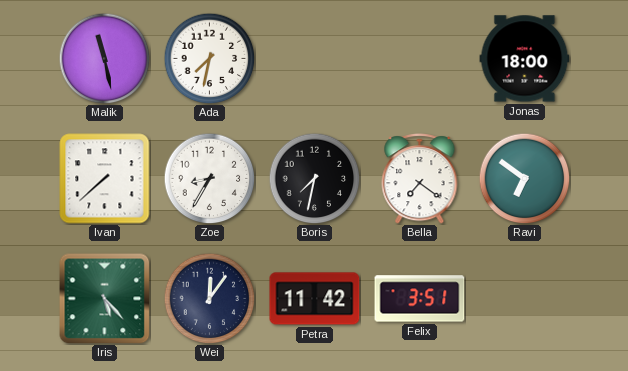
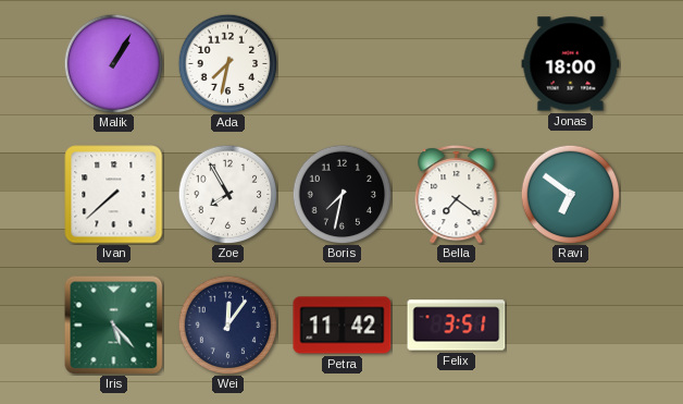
Malik: 11:28 -> 1:05
Zoe: 8:35 -> 7:55
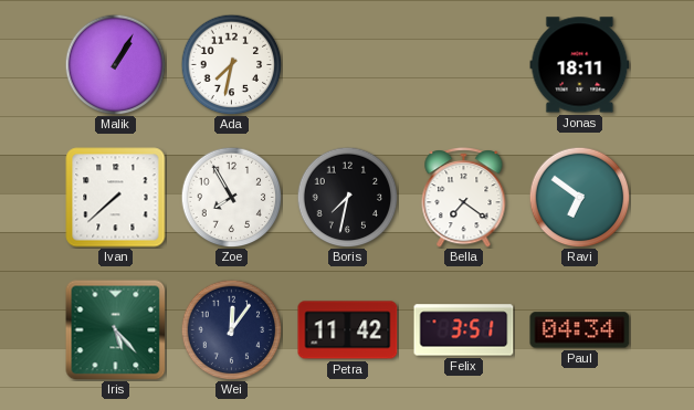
Jonas: 18:00 -> 18:11
Paul: none -> 04:34
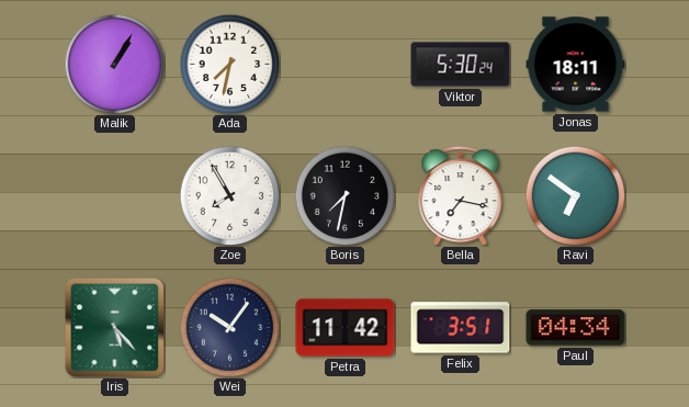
Viktor: none -> 5:30
Ivan: 7:38 -> none
Bella: 7:21 -> 7:17
Wei: 12:06 -> 10:06
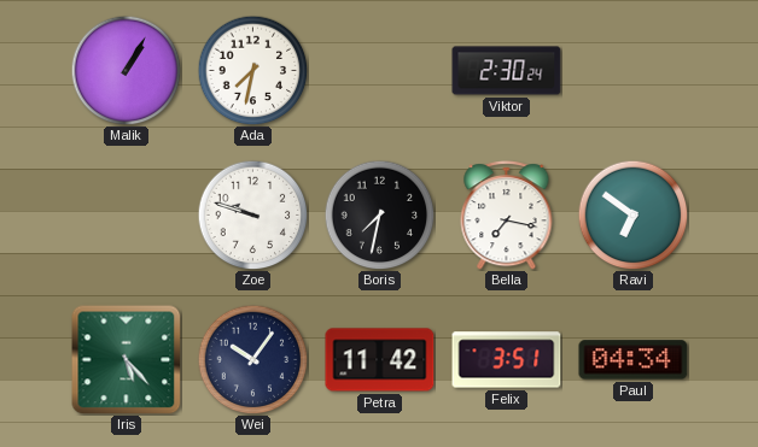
Viktor: 5:30 -> 2:30
Jonas: 18:11 -> none
Zoe: 7:55 -> 9:48
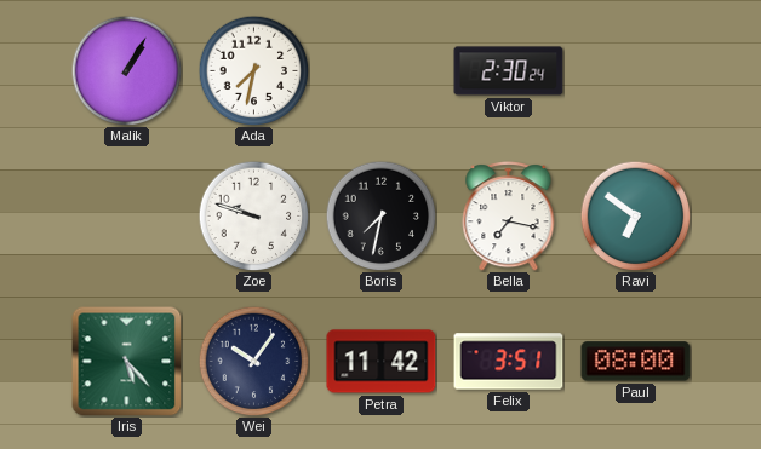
Paul: 04:34 -> 08:00
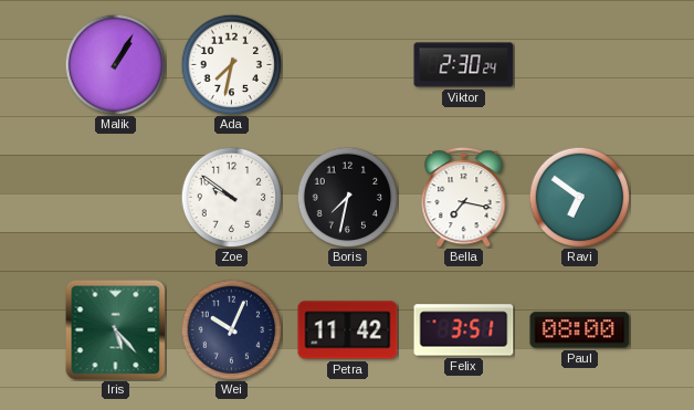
Zoe: 9:48 -> 9:51
Wei: 10:06 -> 10:04
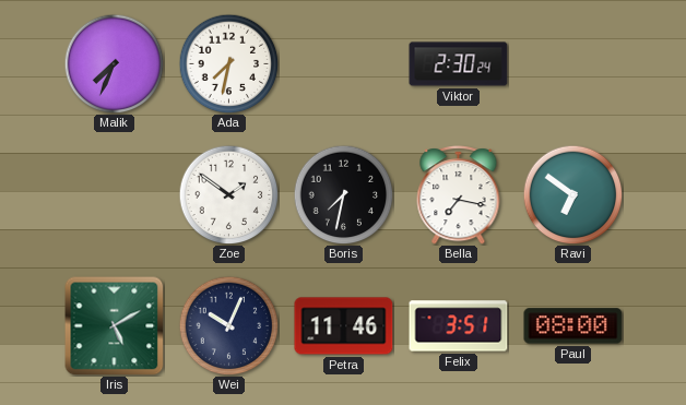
Malik: 1:05 -> 7:34
Zoe: 9:51 -> 1:51
Iris: 5:23 -> 5:10
Petra: 11:42 -> 11:46
